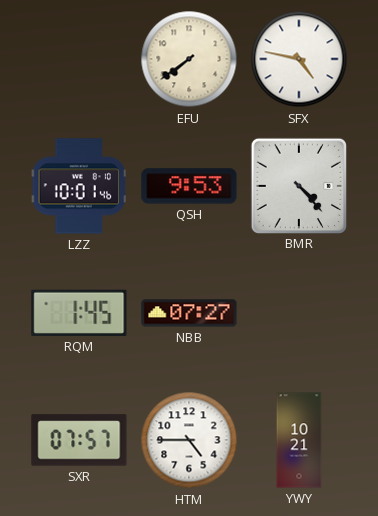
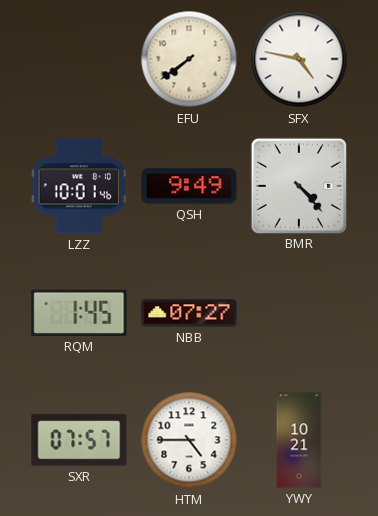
QSH: 9:53 -> 9:49
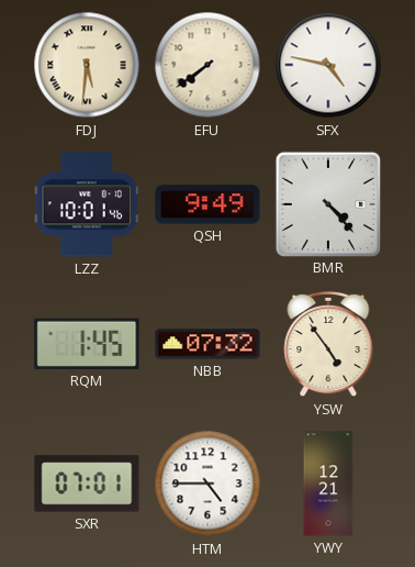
FDJ: none -> 5:31
NBB: 07:27 -> 07:32
YSW: none -> 4:54
SXR: 07:57 -> 07:01
YWY: 10:21 -> 12:21
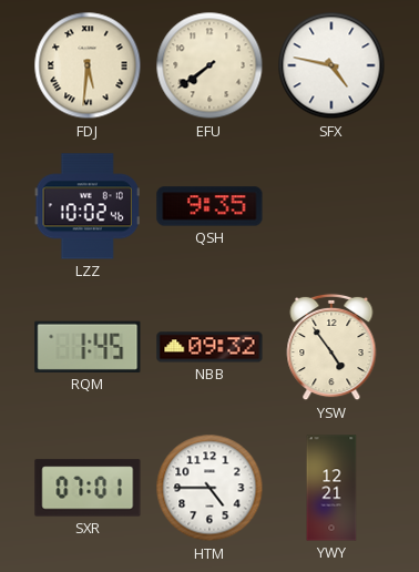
LZZ: 10:01 -> 10:02
QSH: 9:49 -> 9:35
BMR: 4:23 -> none
NBB: 07:32 -> 09:32
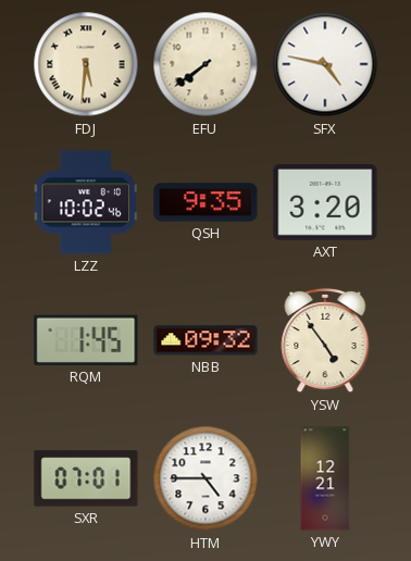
AXT: none -> 3:20
